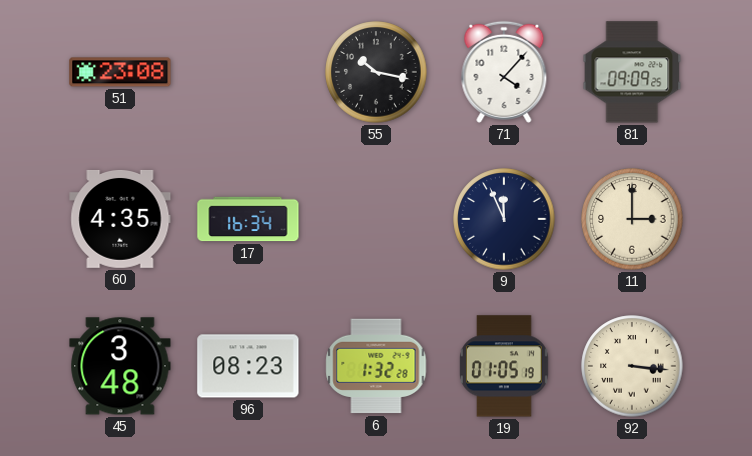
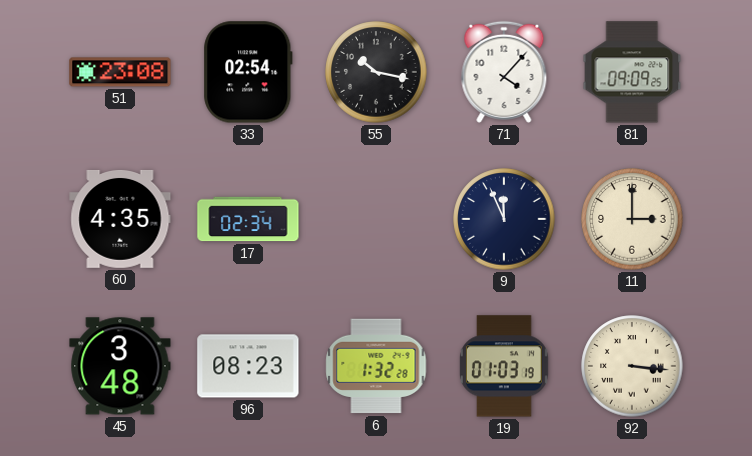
33: none -> 02:54
17: 16:34 -> 02:34
19: 01:05 -> 01:03
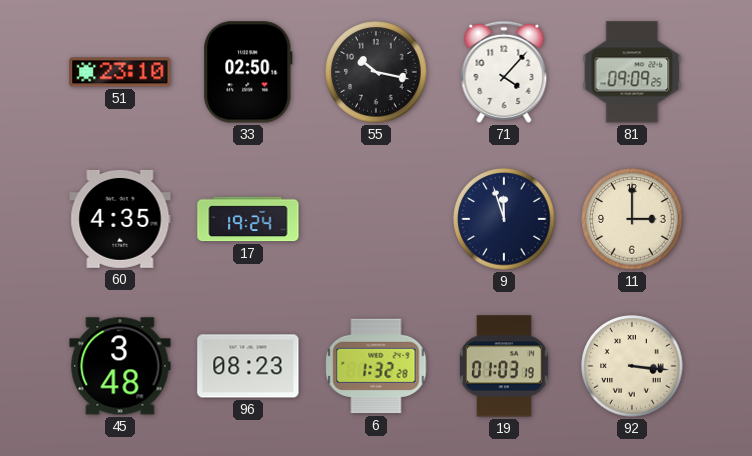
51: 23:08 -> 23:10
33: 02:54 -> 02:50
17: 02:34 -> 19:24
9: 11:56 -> 11:57
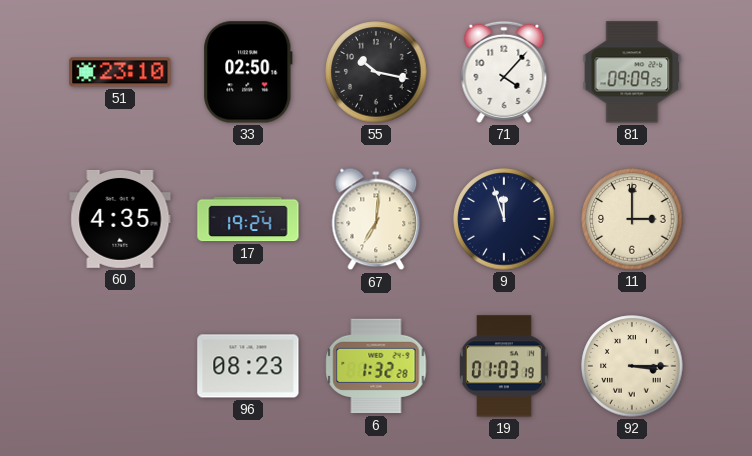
67: none -> 7:01
45: 3:48 -> none
92: 3:16 -> 3:15
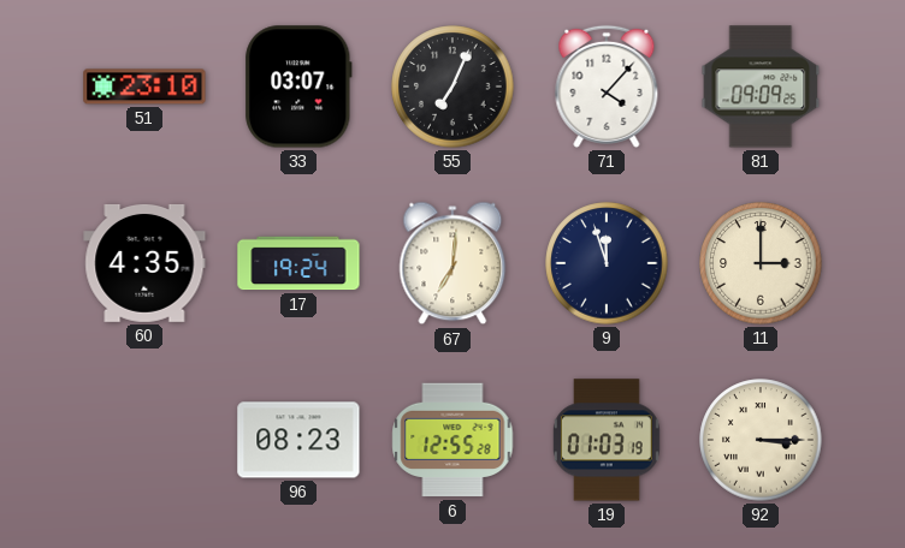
33: 02:50 -> 03:07
55: 10:17 -> 7:04
6: 1:32 -> 12:55
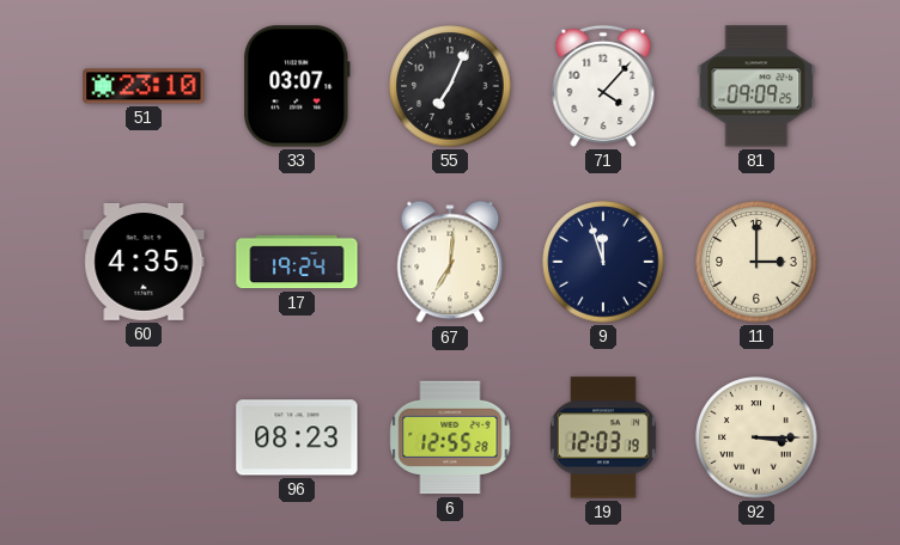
19: 01:03 -> 12:03
